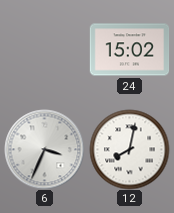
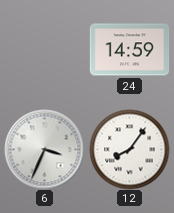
24: 15:02 -> 14:59
12: 8:02 -> 8:06
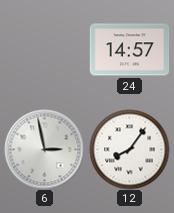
24: 14:59 -> 14:57
6: 3:34 -> 2:58
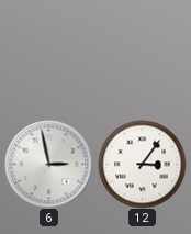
24: 14:57 -> none
12: 8:06 -> 3:06
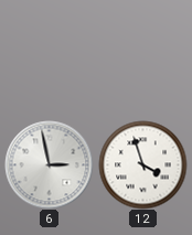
12: 3:06 -> 3:57
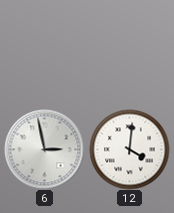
12: 3:57 -> 4:01
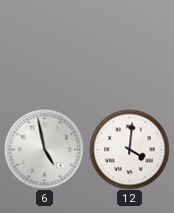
6: 2:58 -> 4:58
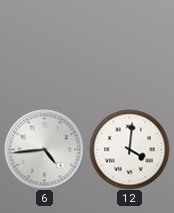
6: 4:58 -> 4:44
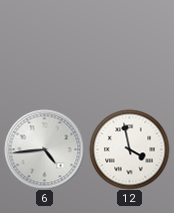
12: 4:01 -> 3:58
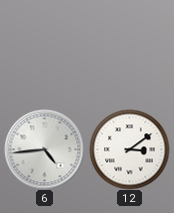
12: 3:58 -> 3:09
